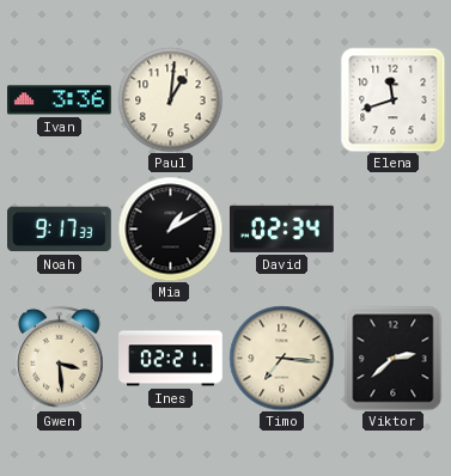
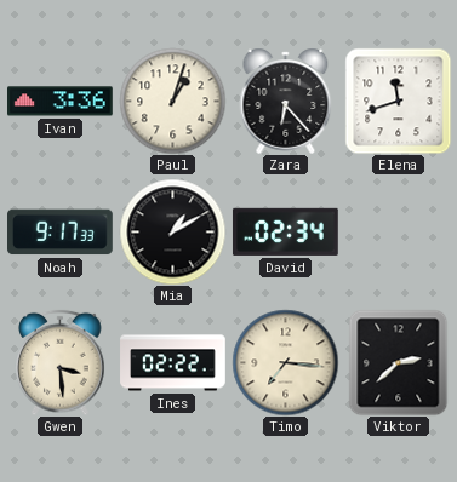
Paul: 1:01 -> 1:03
Zara: none -> 6:23
Ines: 02:21 -> 02:22
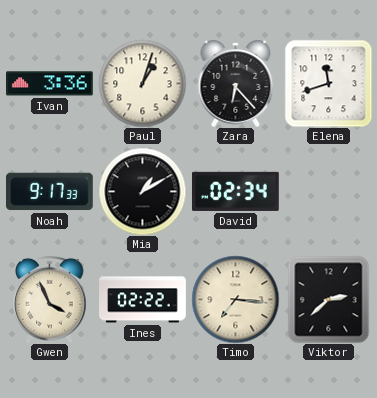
Gwen: 3:29 -> 3:56
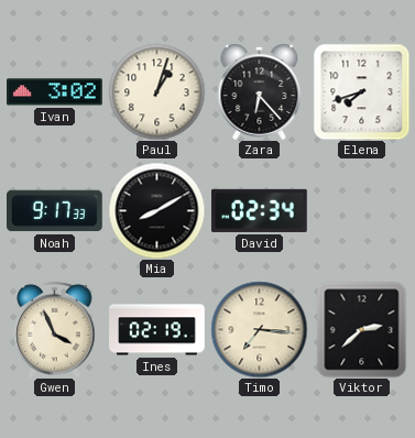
Ivan: 3:36 -> 3:02
Elena: 11:42 -> 7:42
Mia: 1:10 -> 8:10
Ines: 02:22 -> 02:19
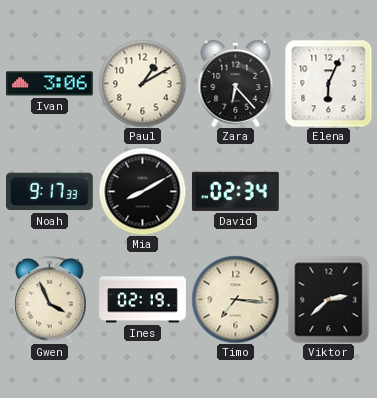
Ivan: 3:02 -> 3:06
Paul: 1:03 -> 1:10
Elena: 7:42 -> 6:04
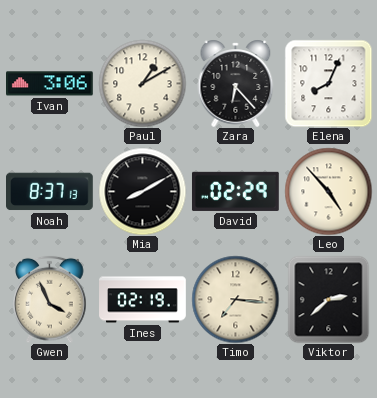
Elena: 6:04 -> 8:04
Noah: 9:17 -> 8:37
David: 02:34 -> 02:29
Leo: none -> 4:53
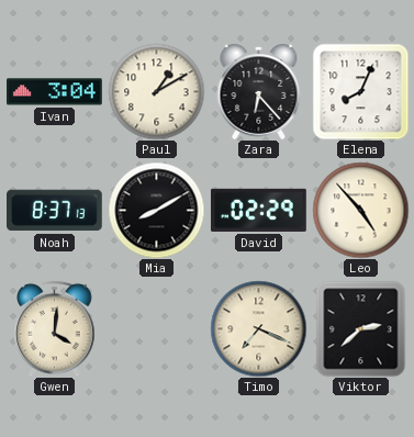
Ivan: 3:06 -> 3:04
Gwen: 3:56 -> 4:01
Ines: 02:19 -> none
Timo: 7:16 -> 7:19
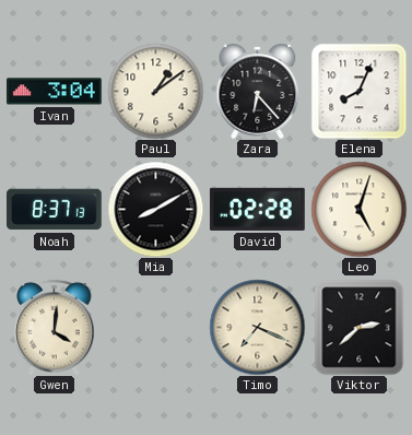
Paul: 1:10 -> 1:09
David: 02:29 -> 02:28
Leo: 4:53 -> 5:03
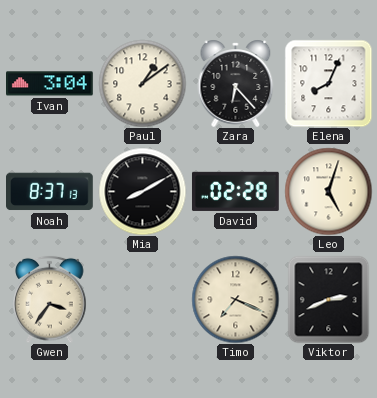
Gwen: 4:01 -> 3:36
Viktor: 2:38 -> 2:41
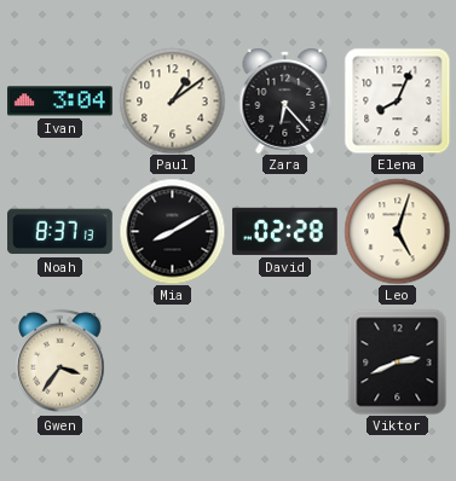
Timo: 7:19 -> none
